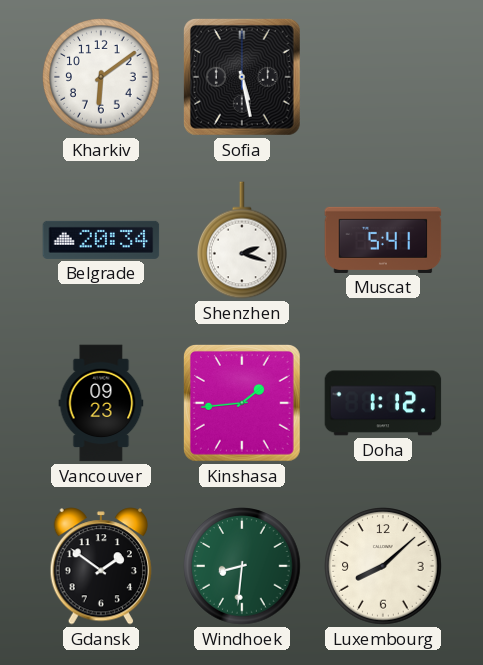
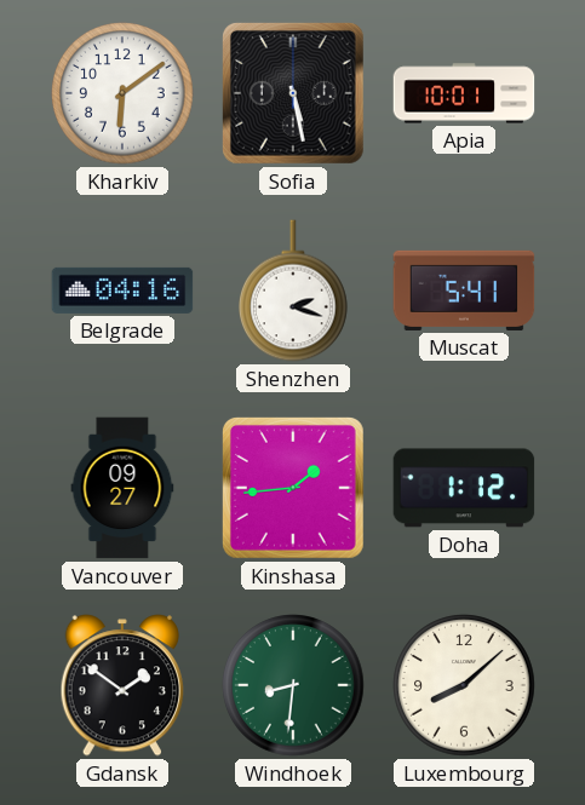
Apia: none -> 10:01
Belgrade: 20:34 -> 04:16
Vancouver: 09:23 -> 09:27
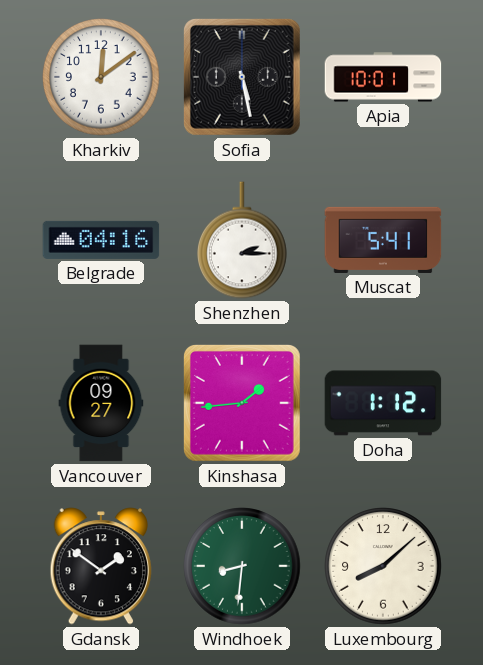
Kharkiv: 6:09 -> 12:09
Shenzhen: 2:18 -> 2:15
